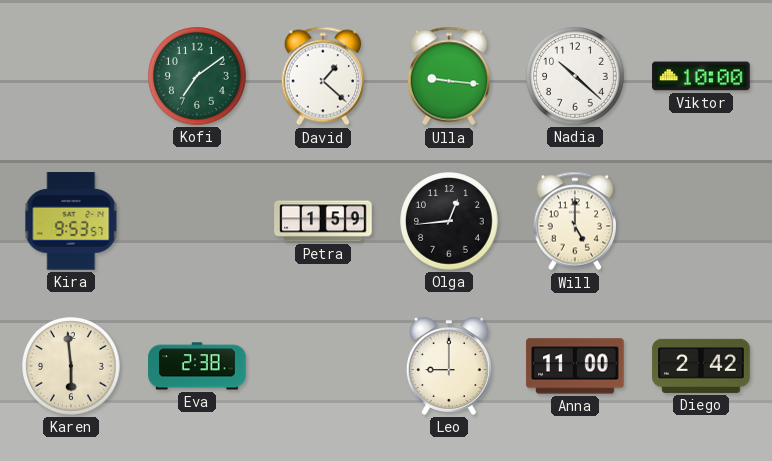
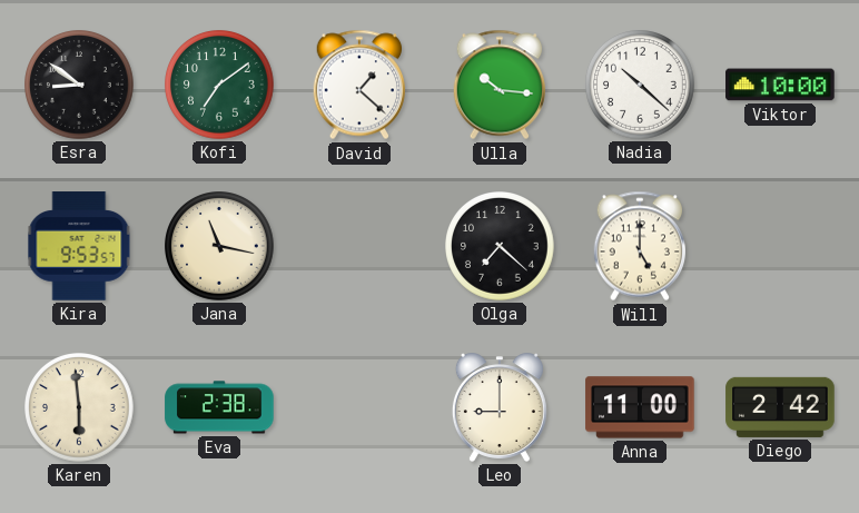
Esra: none -> 8:51
Ulla: 9:16 -> 10:16
Jana: none -> 11:17
Petra: 1:59 -> none
Olga: 12:44 -> 7:22
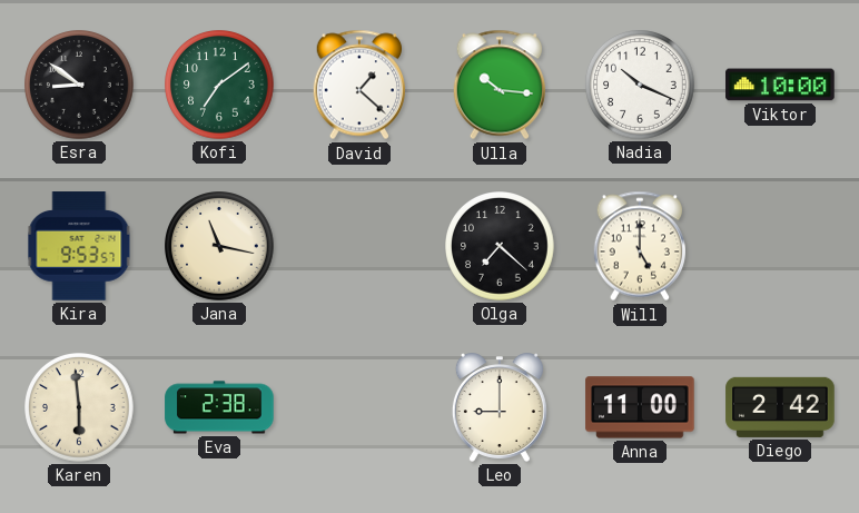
Nadia: 10:22 -> 10:19
